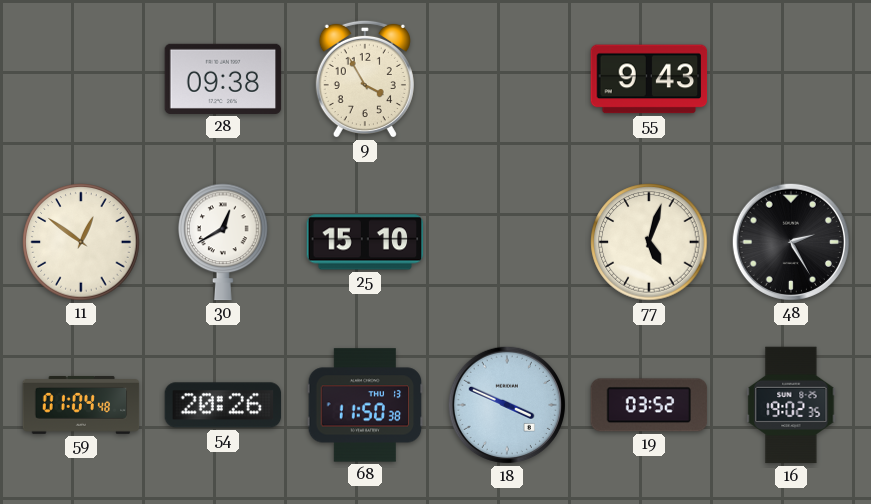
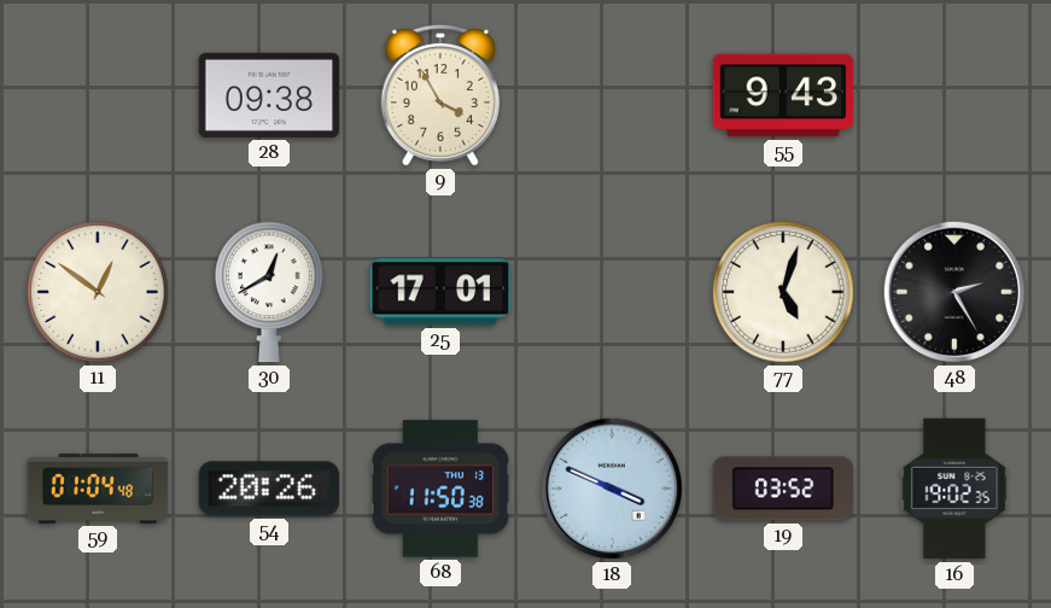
25: 15:10 -> 17:01
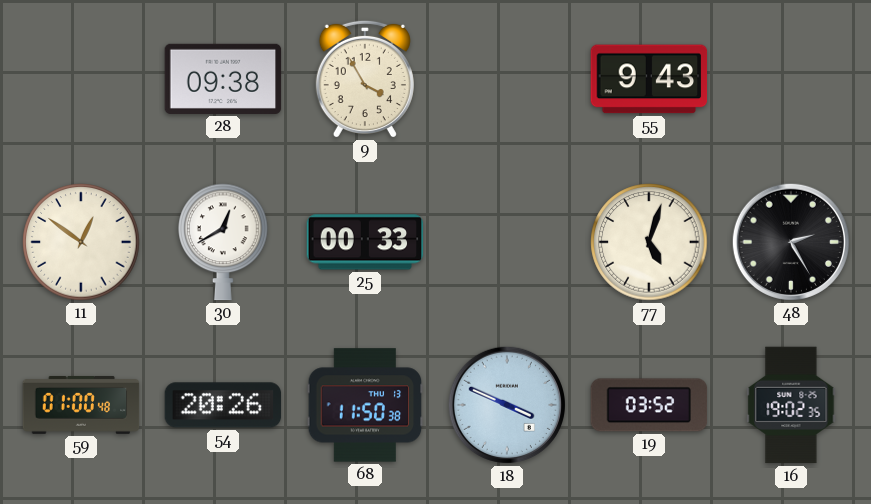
25: 17:01 -> 00:33
59: 01:04 -> 01:00
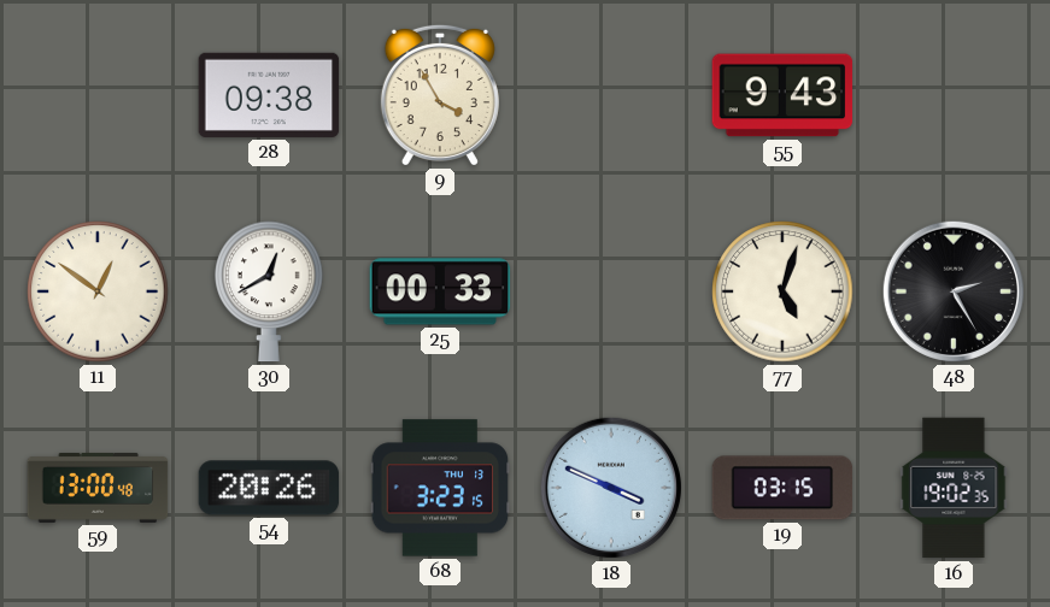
59: 01:00 -> 13:00
68: 11:50 -> 3:23
19: 03:52 -> 03:15
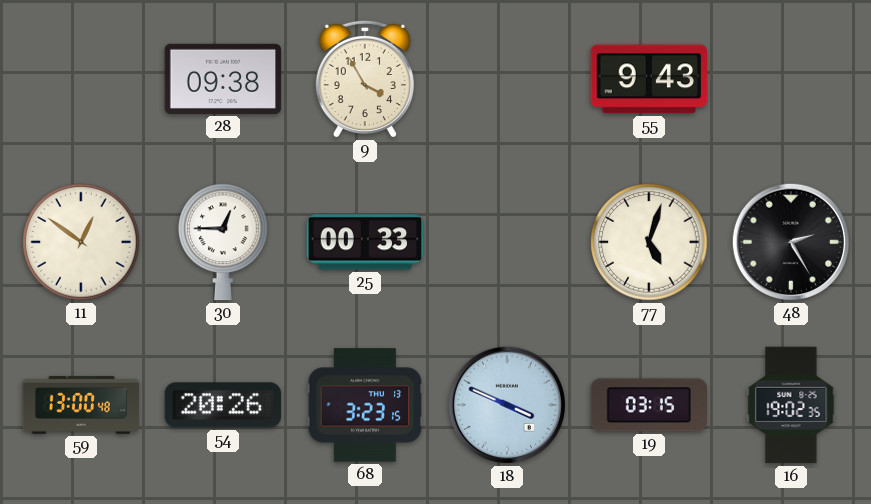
30: 12:40 -> 12:45
